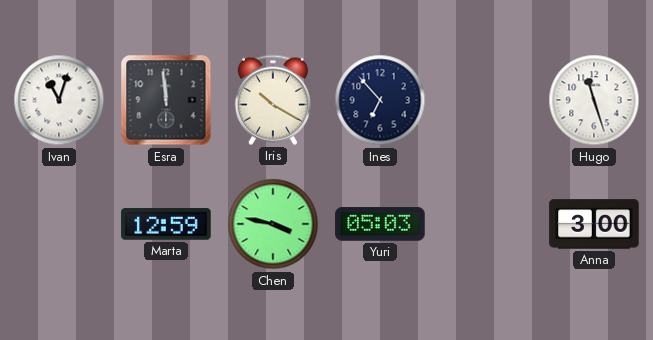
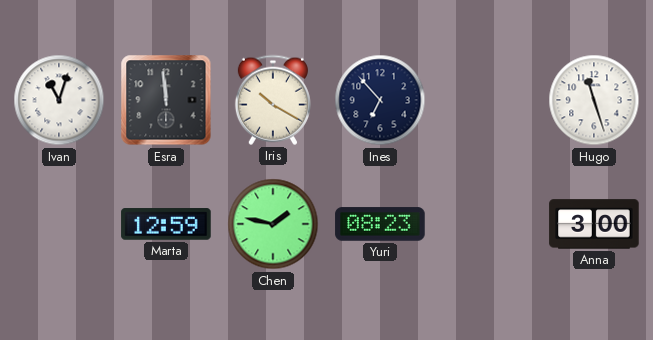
Chen: 3:47 -> 1:47
Yuri: 05:03 -> 08:23
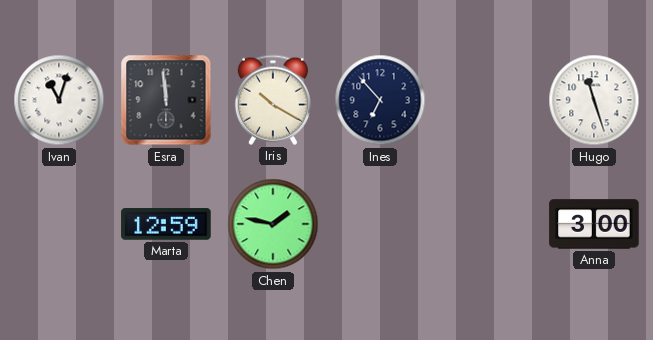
Yuri: 08:23 -> none
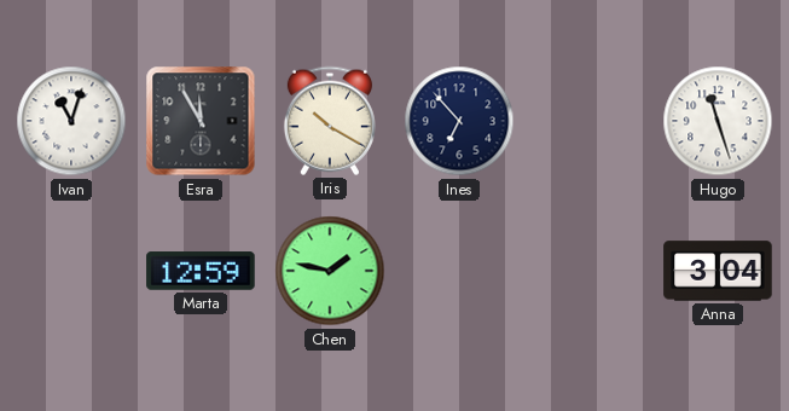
Esra: 11:59 -> 11:55
Anna: 3:00 -> 3:04
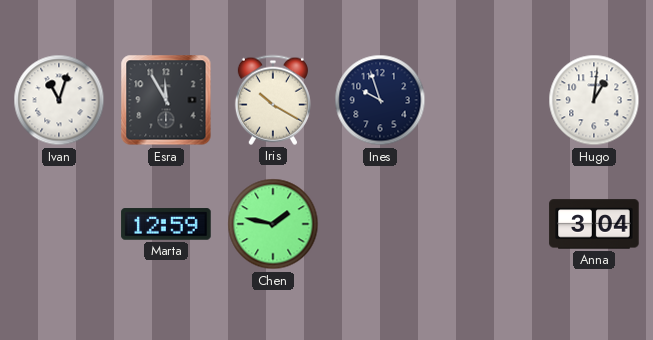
Ines: 6:53 -> 9:57
Hugo: 11:27 -> 1:01
